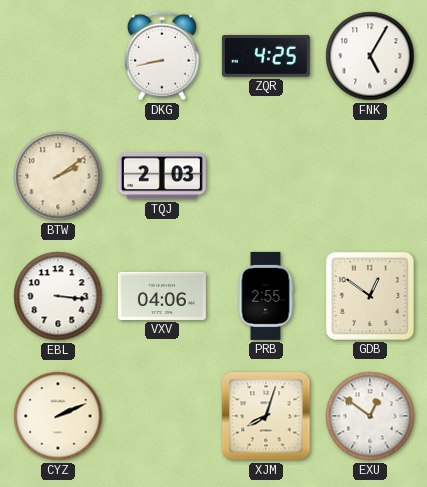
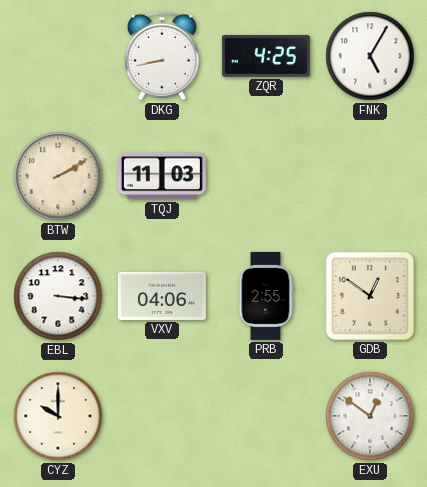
BTW: 2:09 -> 2:10
TQJ: 2:03 -> 11:03
CYZ: 2:11 -> 10:00
XJM: 8:03 -> none
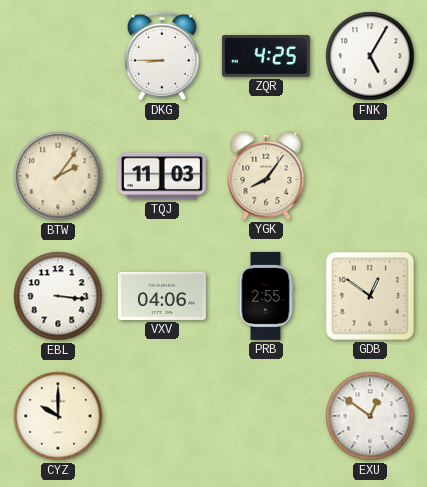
DKG: 8:43 -> 8:45
BTW: 2:10 -> 2:06
YGK: none -> 8:06
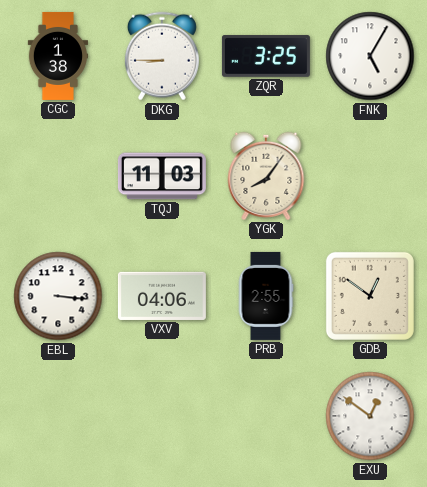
CGC: none -> 1:38
ZQR: 4:25 -> 3:25
BTW: 2:06 -> none
CYZ: 10:00 -> none
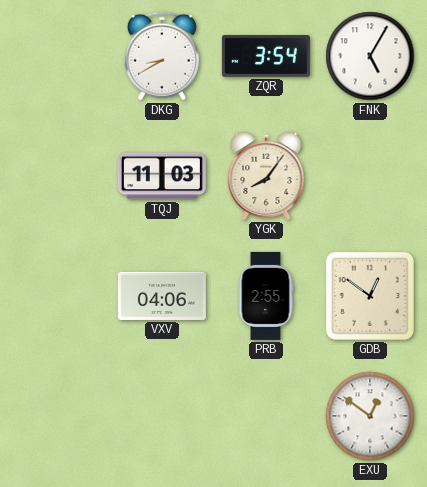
CGC: 1:38 -> none
DKG: 8:45 -> 8:40
ZQR: 3:25 -> 3:54
EBL: 3:16 -> none
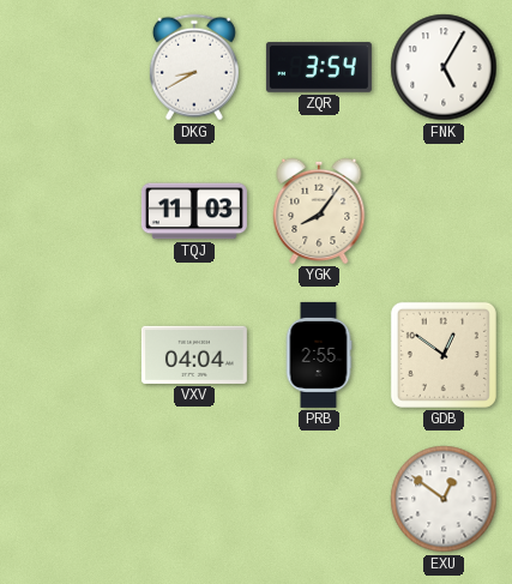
VXV: 04:06 -> 04:04
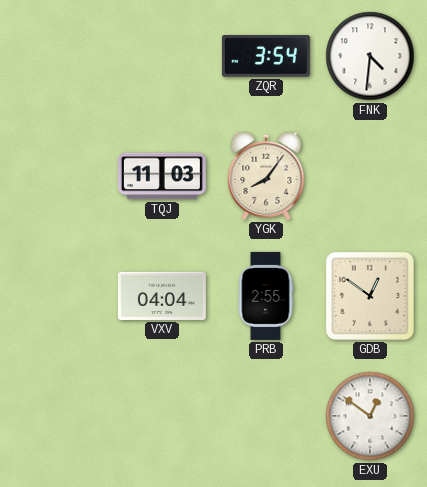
DKG: 8:40 -> none
FNK: 5:05 -> 4:31
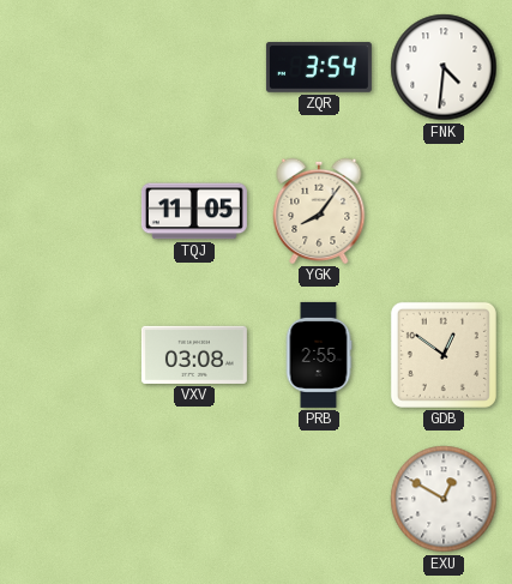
TQJ: 11:03 -> 11:05
VXV: 04:04 -> 03:08
EXU: 12:51 -> 12:50
